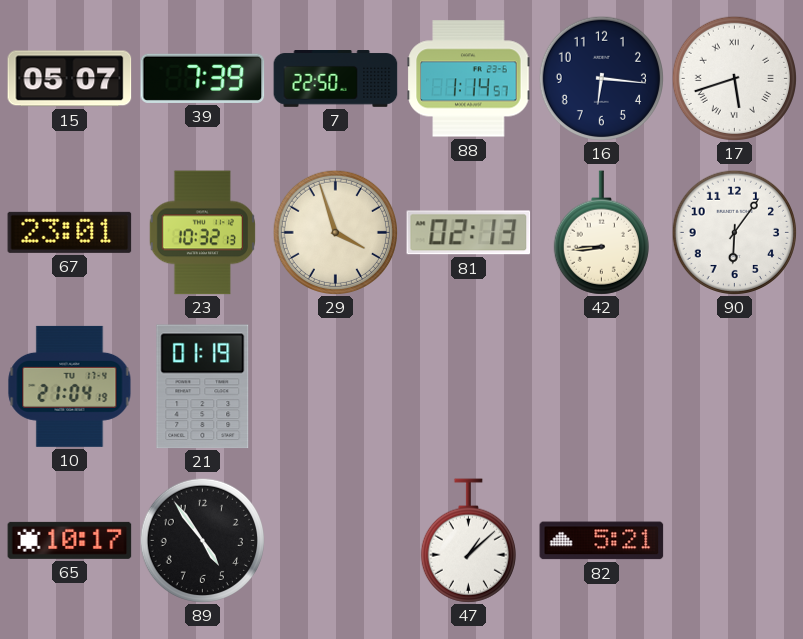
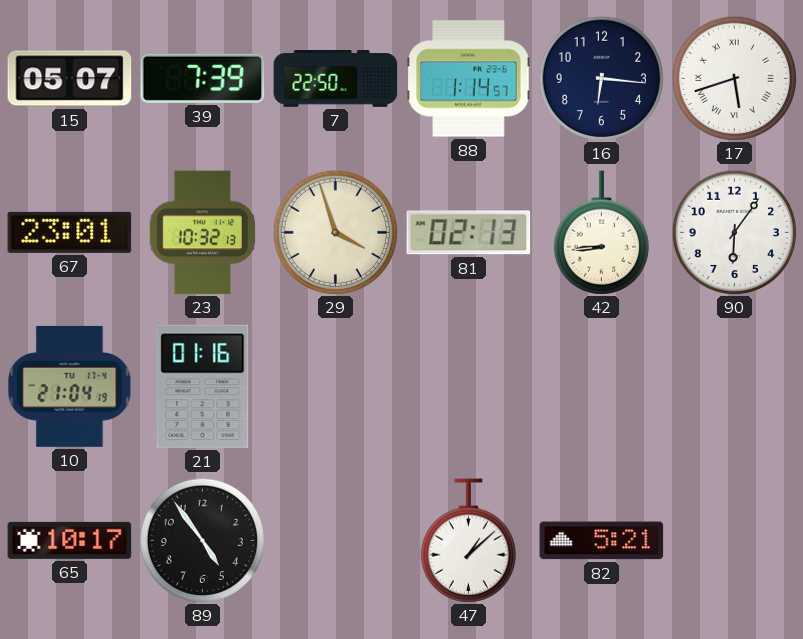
21: 01:19 -> 01:16
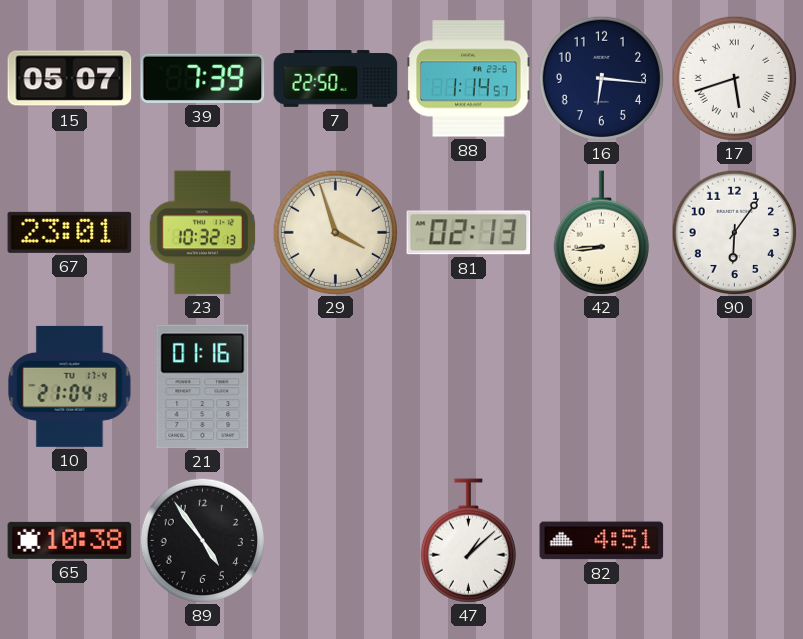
65: 10:17 -> 10:38
82: 5:21 -> 4:51
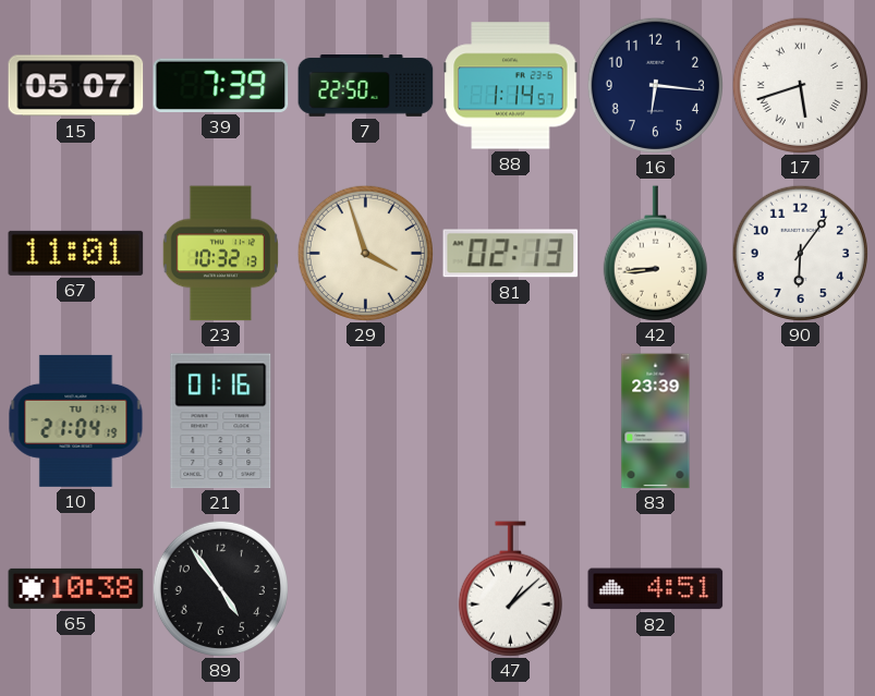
67: 23:01 -> 11:01
83: none -> 23:39
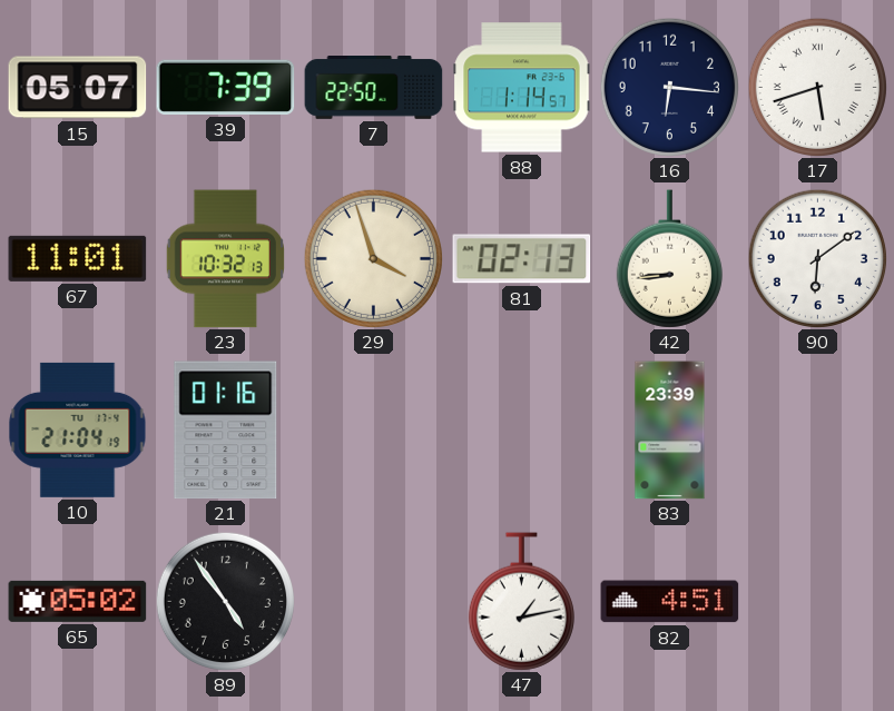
90: 6:06 -> 6:09
65: 10:38 -> 05:02
47: 1:08 -> 1:13
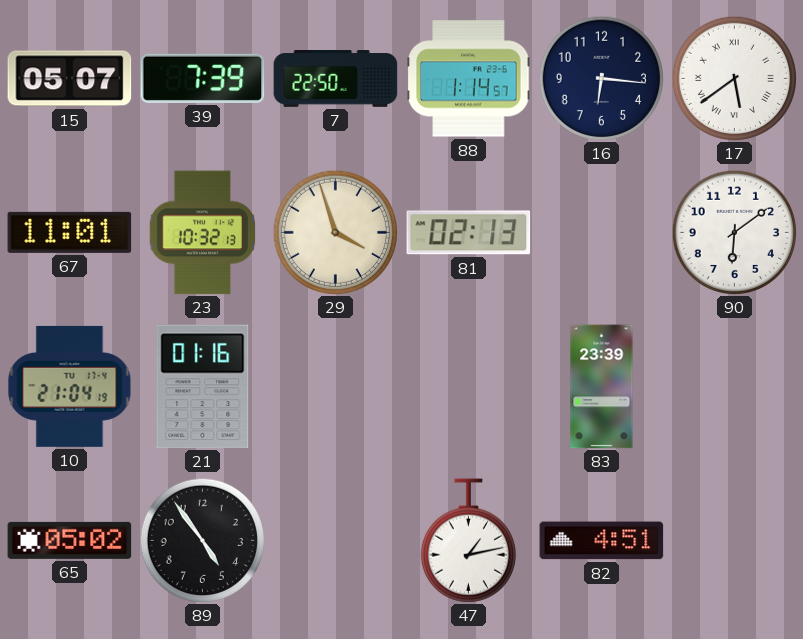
17: 5:42 -> 5:39
42: 8:44 -> none
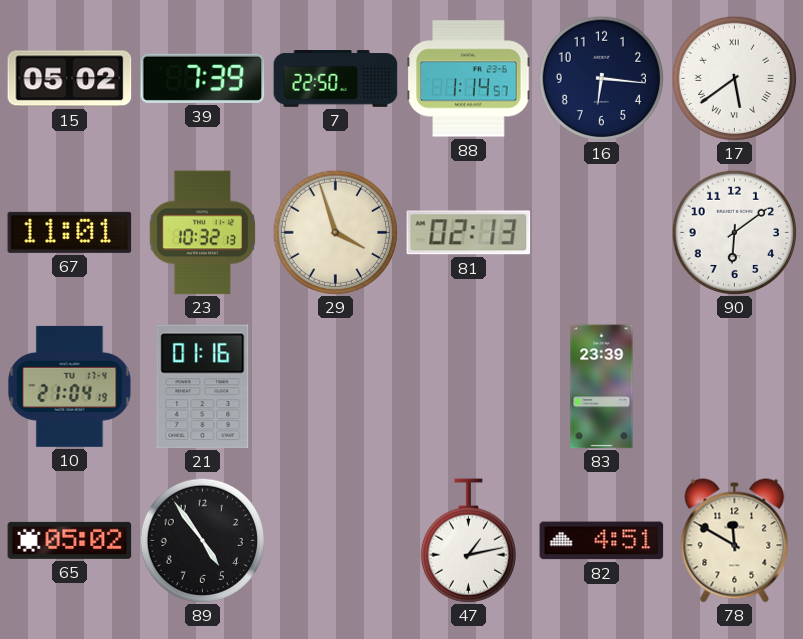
15: 05:07 -> 05:02
78: none -> 11:50
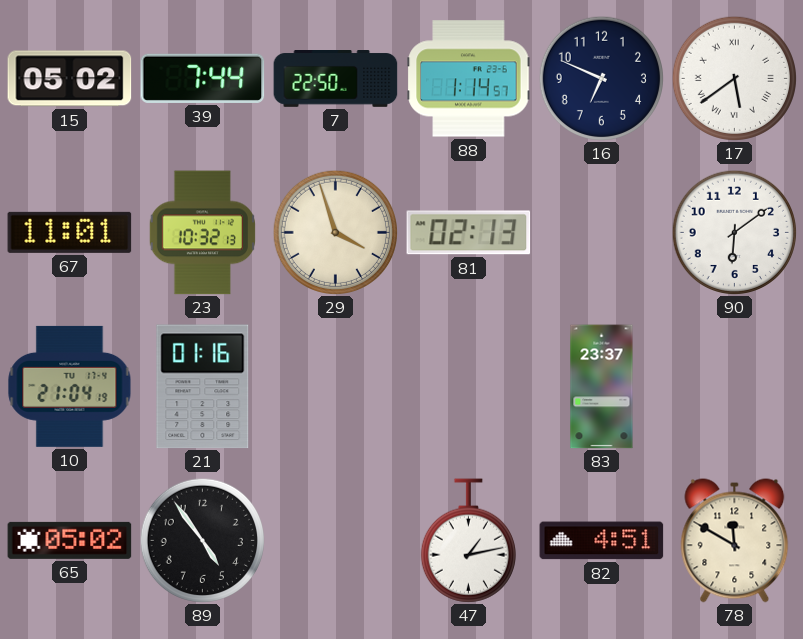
39: 7:39 -> 7:44
16: 6:16 -> 6:49
83: 23:39 -> 23:37
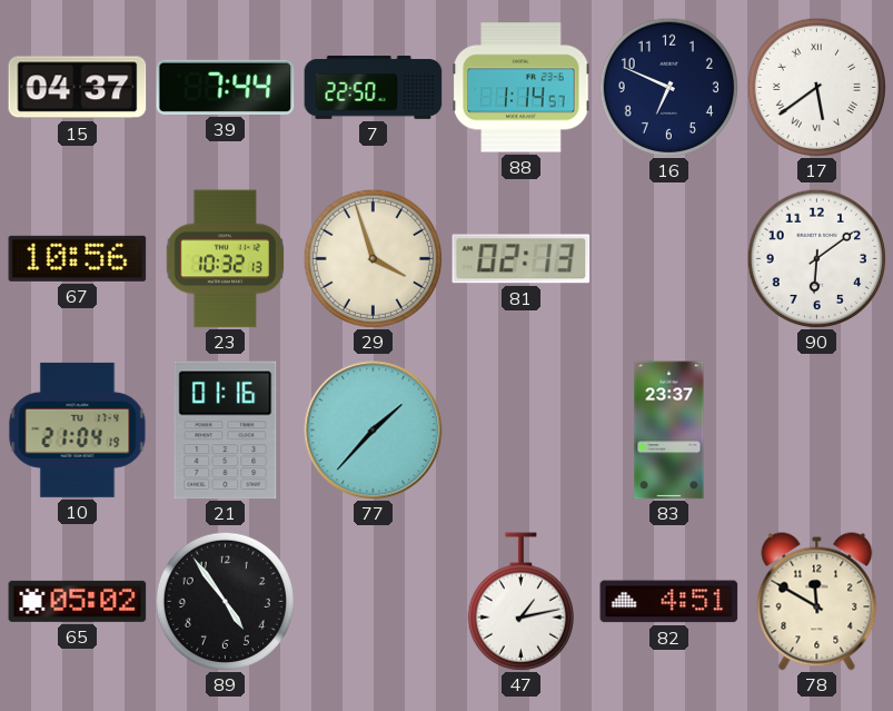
15: 05:02 -> 04:37
67: 11:01 -> 10:56
77: none -> 1:37
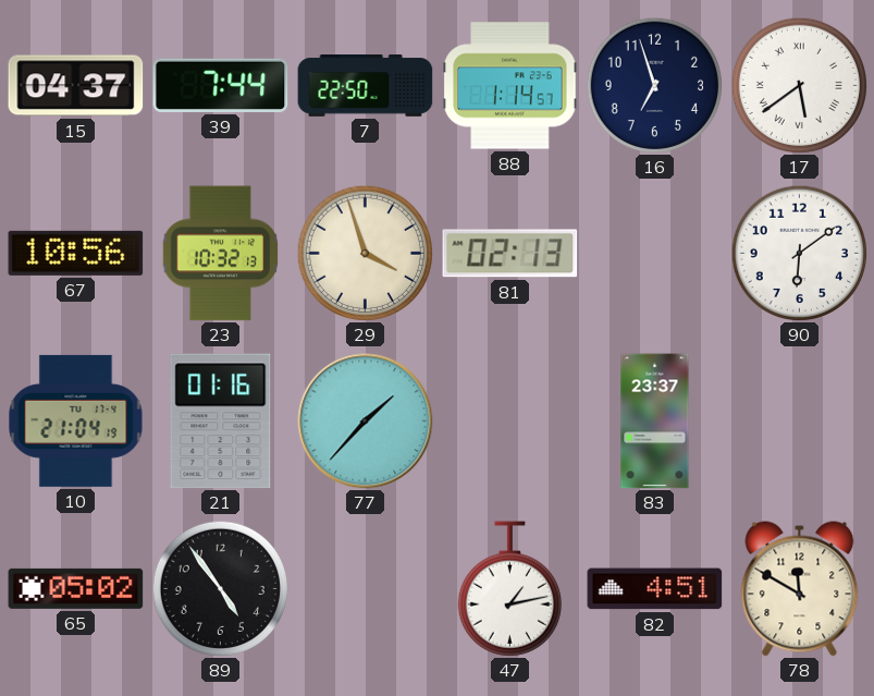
16: 6:49 -> 6:57
